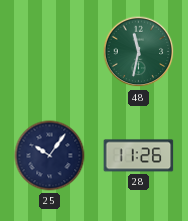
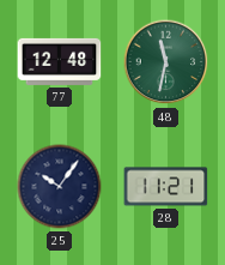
77: none -> 12:48
28: 11:26 -> 11:21
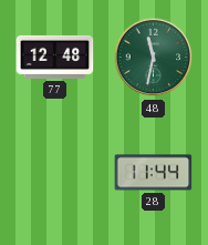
25: 10:06 -> none
28: 11:21 -> 11:44
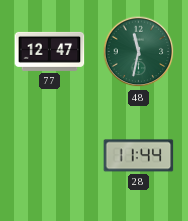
77: 12:48 -> 12:47
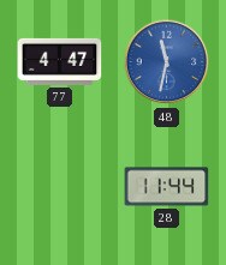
77: 12:47 -> 4:47
48 dial: green -> blue
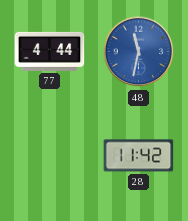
77: 4:47 -> 4:44
28: 11:44 -> 11:42
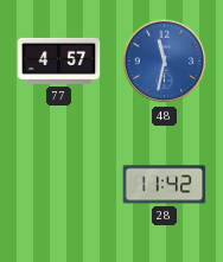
77: 4:44 -> 4:57
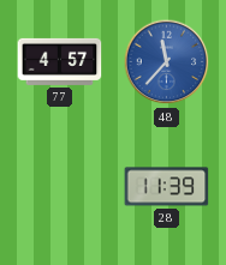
48: 11:32 -> 11:37
28: 11:42 -> 11:39
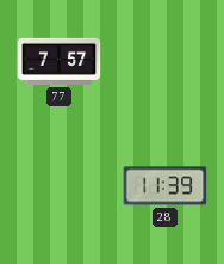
77: 4:57 -> 7:57
48: 11:37 -> none
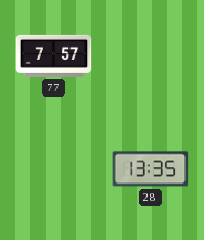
28: 11:39 -> 13:35
